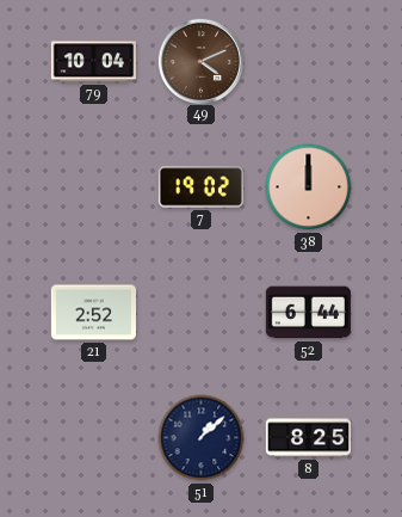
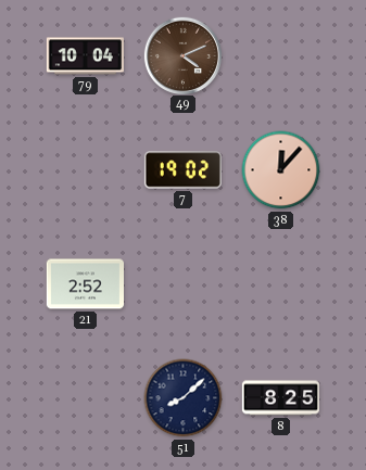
38: 12:00 -> 12:07
52: 6:44 -> none
51: 1:08 -> 8:08
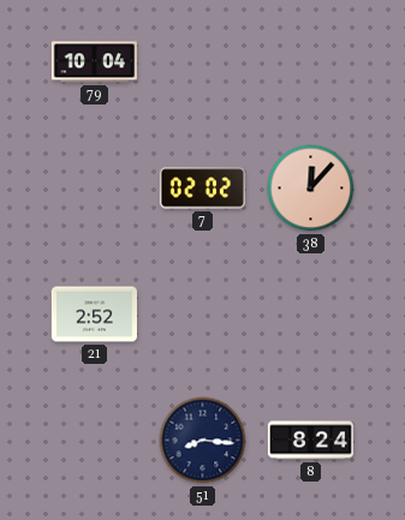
49: 4:11 -> none
7: 19:02 -> 02:02
51: 8:08 -> 8:16
8: 8:25 -> 8:24
